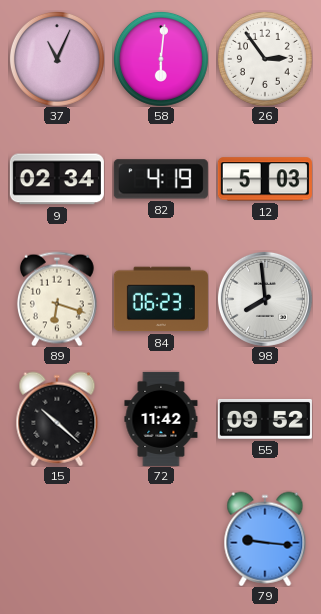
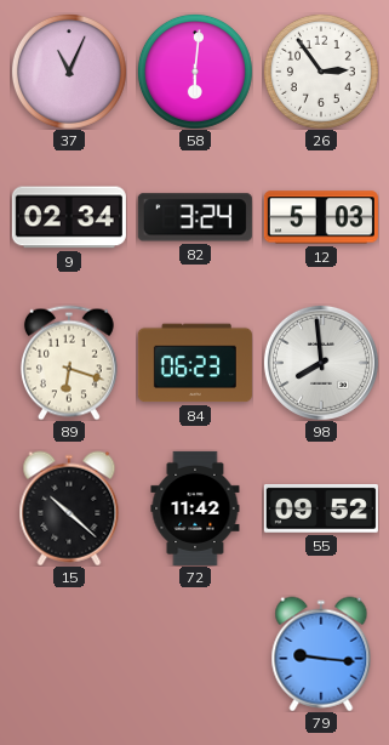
82: 4:19 -> 3:24
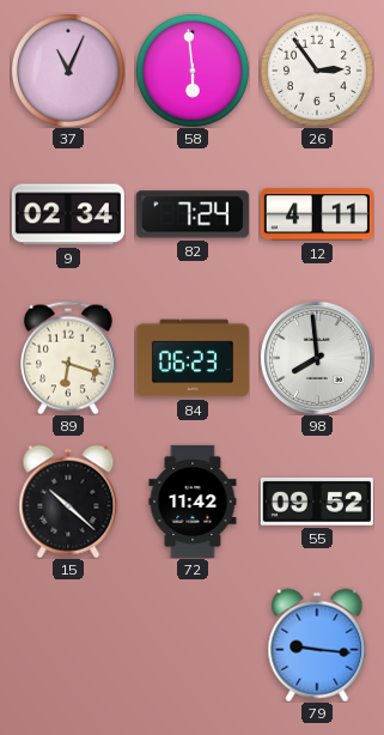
58: 6:01 -> 5:59
82: 3:24 -> 7:24
12: 5:03 -> 4:11
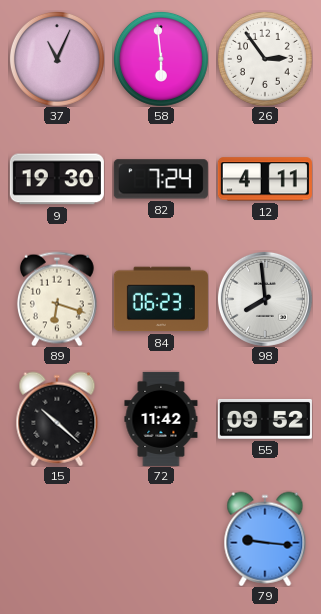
9: 02:34 -> 19:30
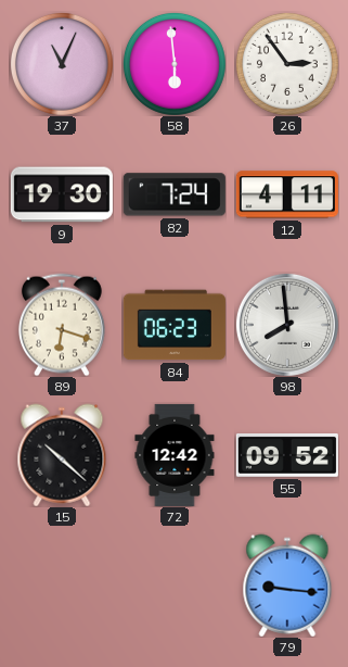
72: 11:42 -> 12:42
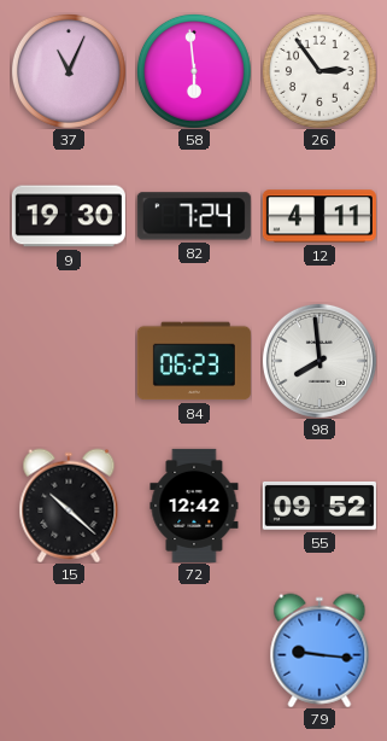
89: 6:18 -> none
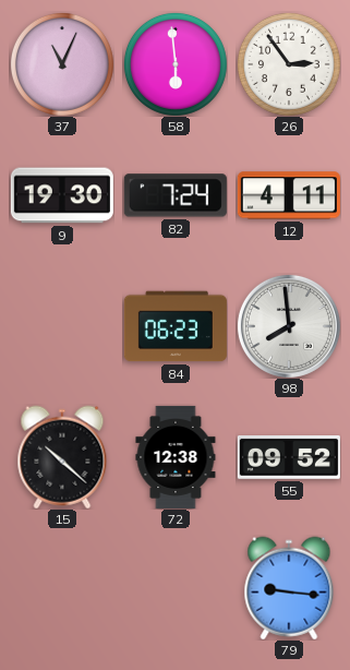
72: 12:42 -> 12:38
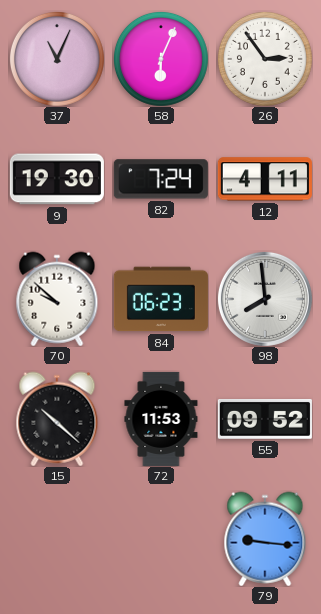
58: 5:59 -> 6:04
70: none -> 9:52
72: 12:38 -> 11:53
